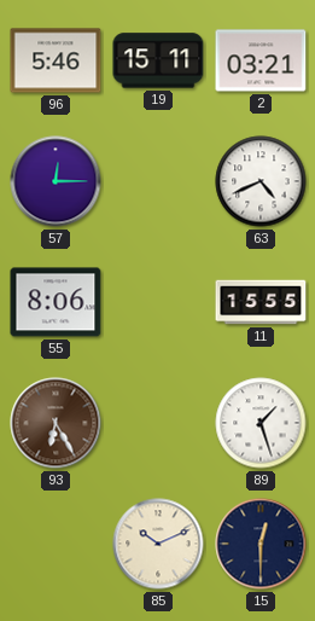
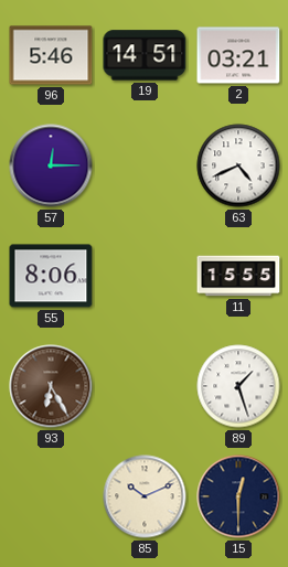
19: 15:11 -> 14:51
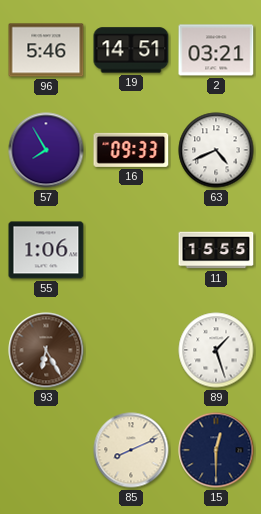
57: 12:15 -> 7:55
16: none -> 09:33
55: 8:06 -> 1:06
85: 10:11 -> 8:11
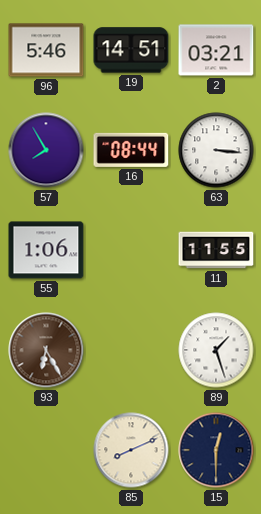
16: 09:33 -> 08:44
63: 4:41 -> 3:16
11: 15:55 -> 11:55
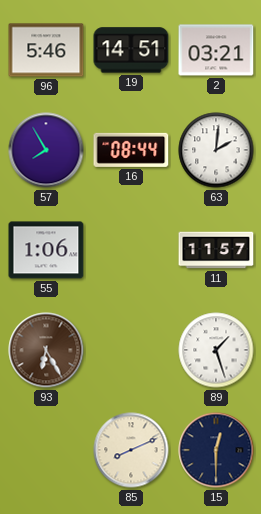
63: 3:16 -> 2:01
11: 11:55 -> 11:57
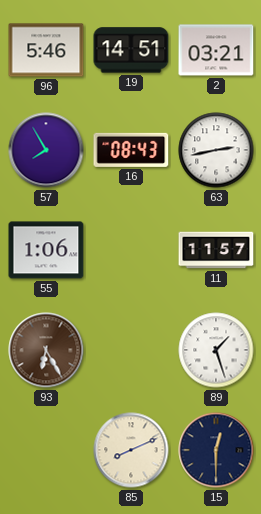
16: 08:44 -> 08:43
63: 2:01 -> 2:43
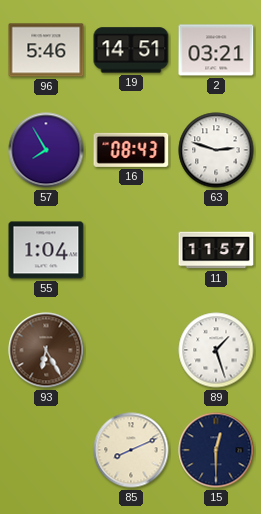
63: 2:43 -> 2:48
55: 1:06 -> 1:04
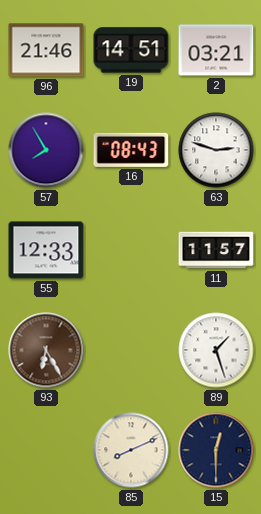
96: 5:46 -> 21:46
55: 1:04 -> 12:33
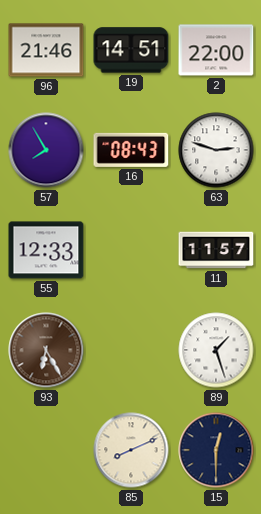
2: 03:21 -> 22:00
